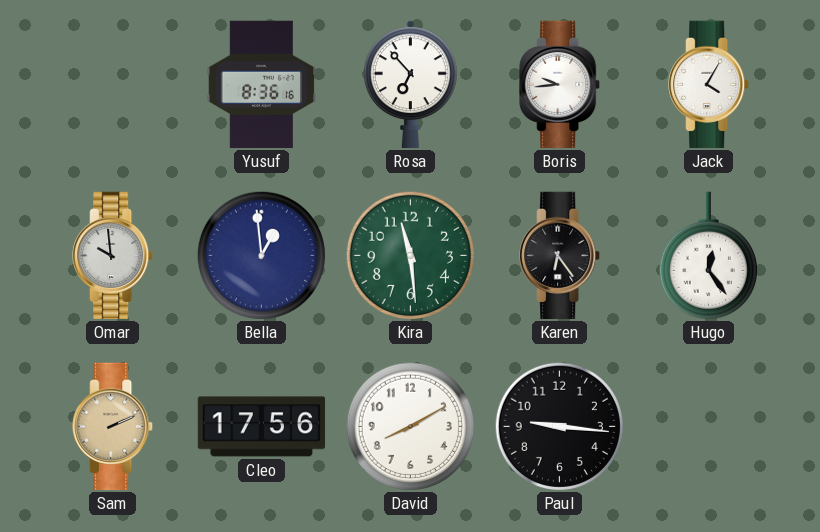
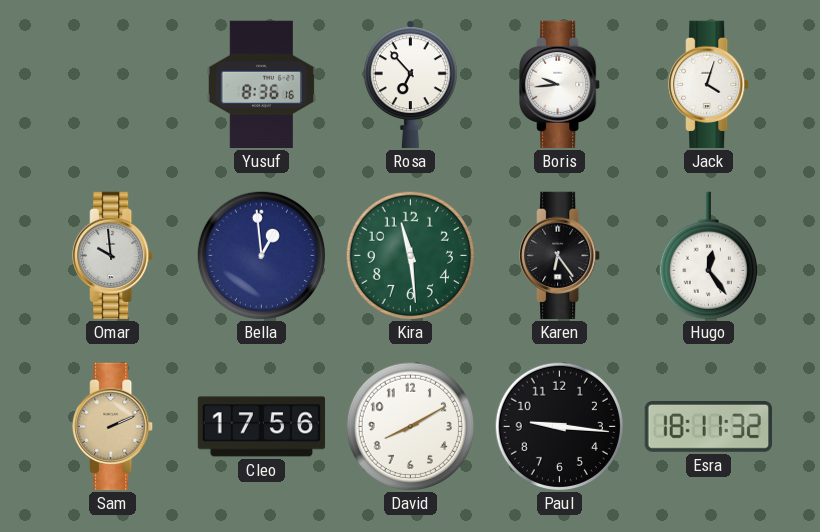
Jack: 4:05 -> 4:03
Esra: none -> 18:11
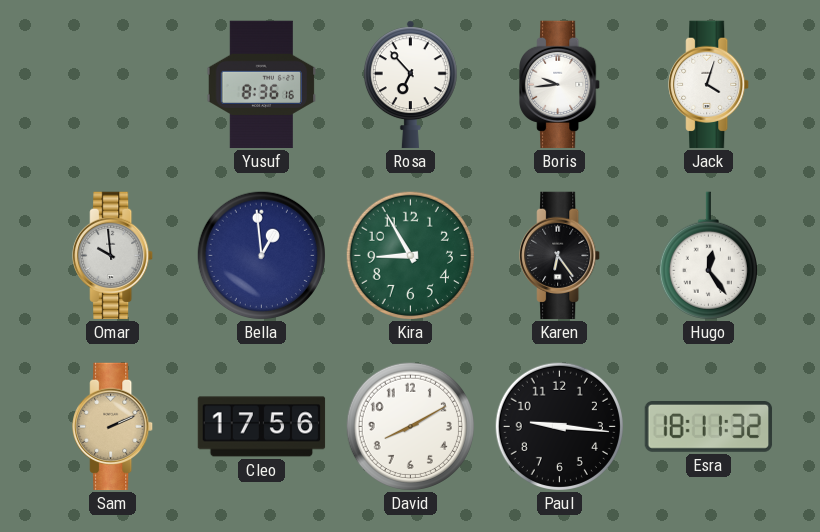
Kira: 11:29 -> 8:55
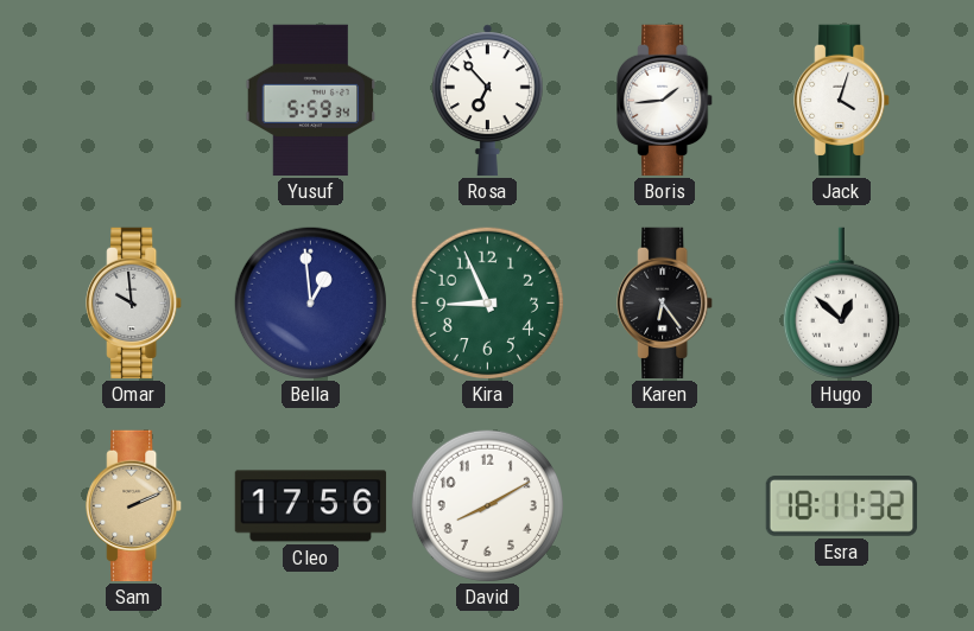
Yusuf: 8:36 -> 5:59
Boris: 9:44 -> 1:44
Kira: 8:55 -> 8:56
Hugo: 12:24 -> 12:52
Paul: 9:16 -> none
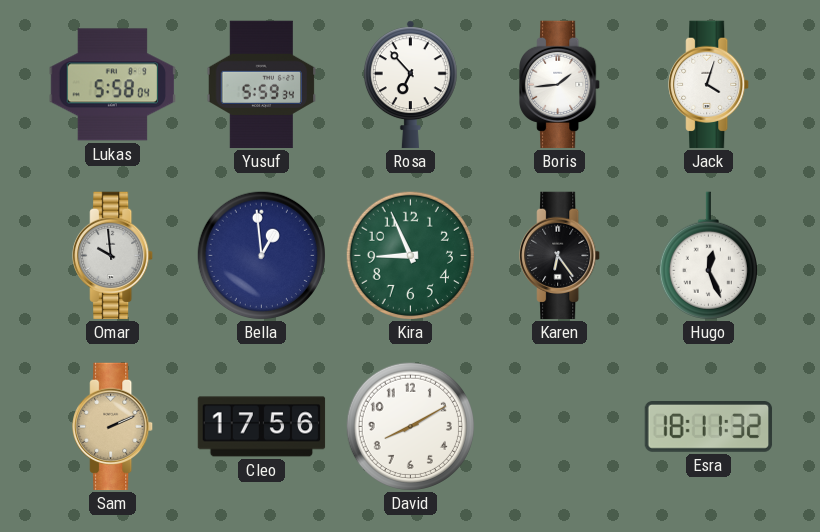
Lukas: none -> 5:58
Hugo: 12:52 -> 12:26
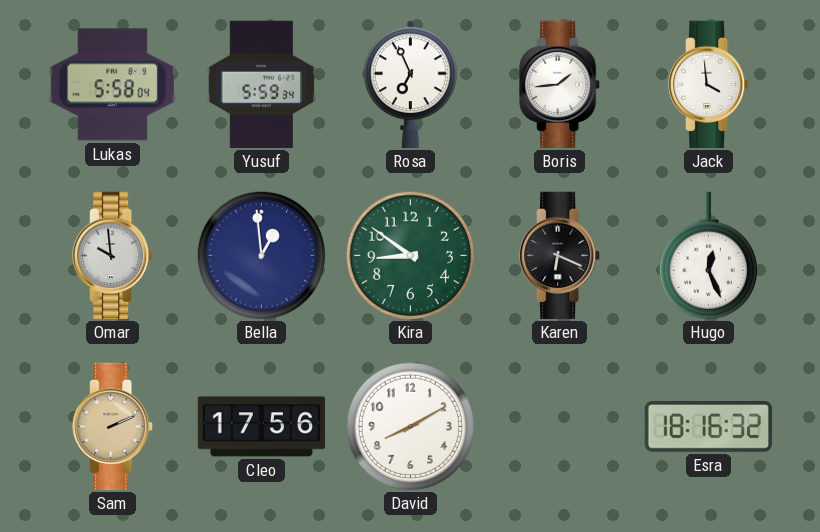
Rosa: 6:53 -> 6:56
Jack: 4:03 -> 3:59
Kira: 8:56 -> 8:51
Karen: 6:24 -> 6:19
Esra: 18:11 -> 18:16
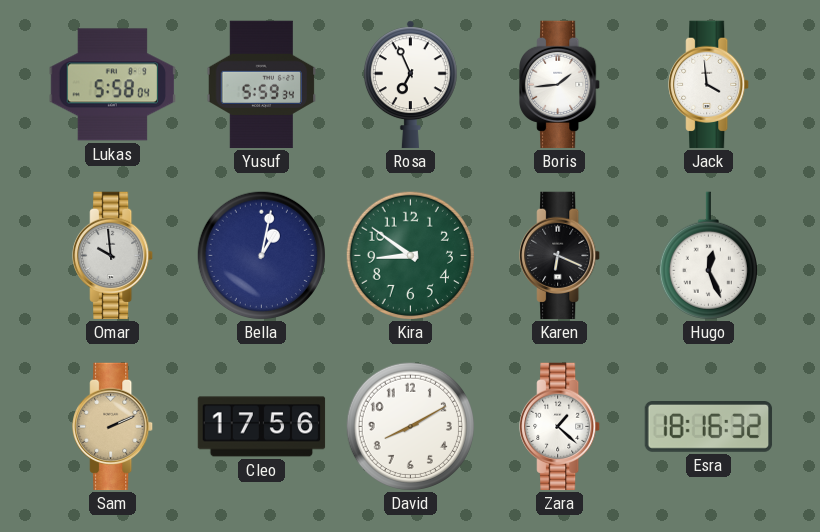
Bella: 12:59 -> 1:02
Zara: none -> 1:22
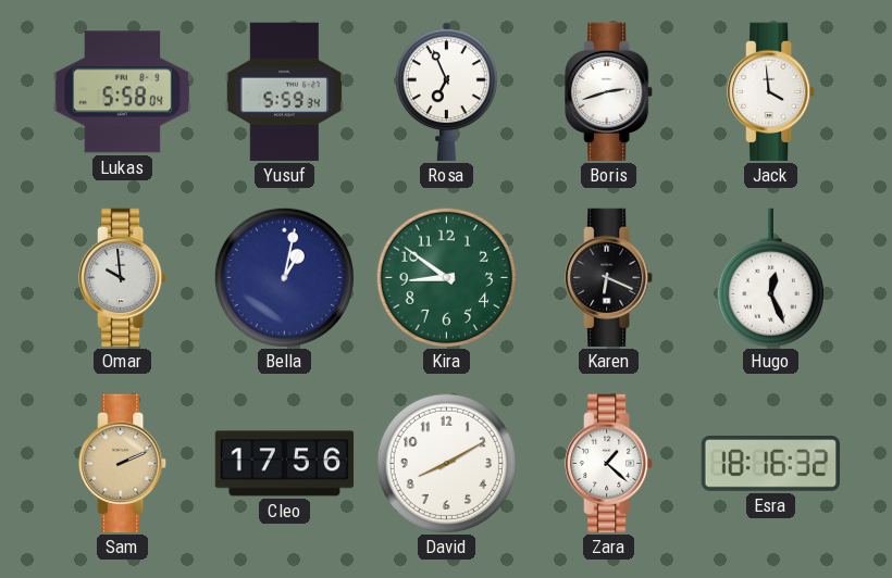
Boris: 1:44 -> 2:42
